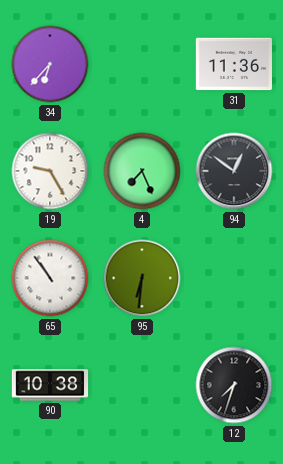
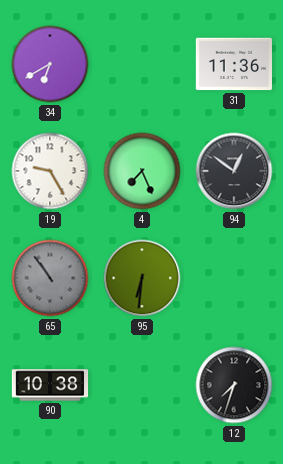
34: 6:37 -> 6:40
65 dial: white -> grey
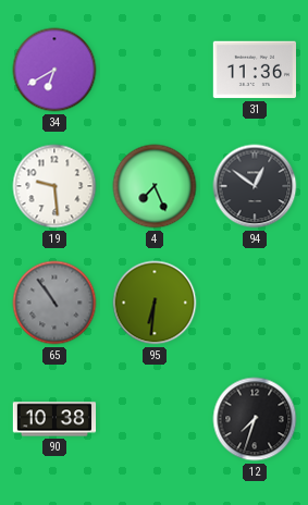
19: 9:25 -> 9:29
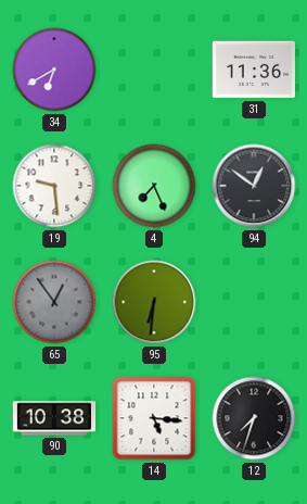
65: 10:54 -> 12:54
14: none -> 5:16
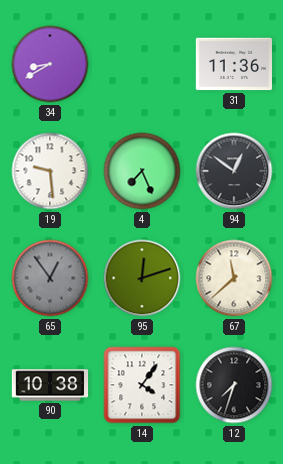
34: 6:40 -> 8:40
95: 6:31 -> 12:12
67: none -> 11:38
14: 5:16 -> 4:06
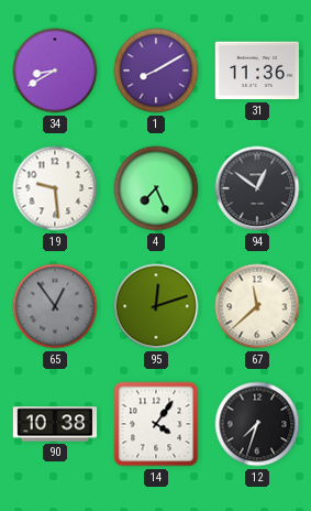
1: none -> 8:10
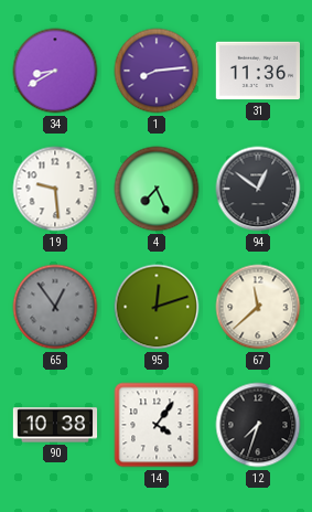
1: 8:10 -> 8:14
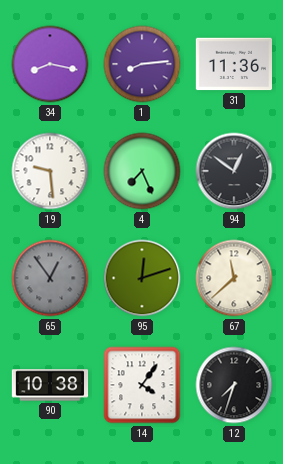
34: 8:40 -> 8:17
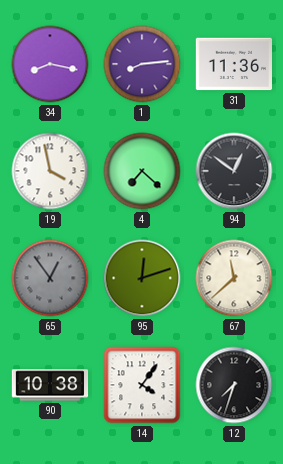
19: 9:29 -> 3:58
4: 7:26 -> 7:22
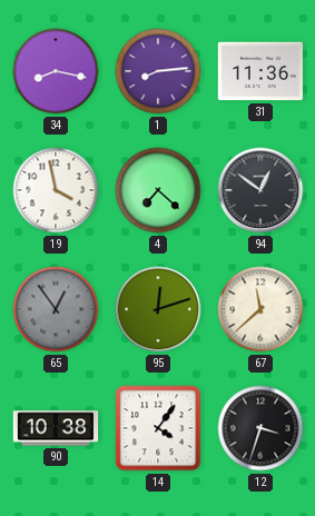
12: 7:33 -> 3:33
